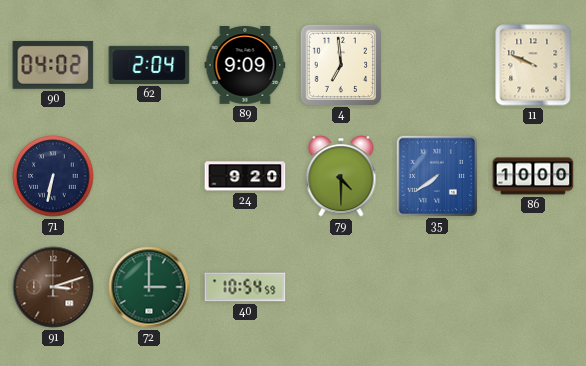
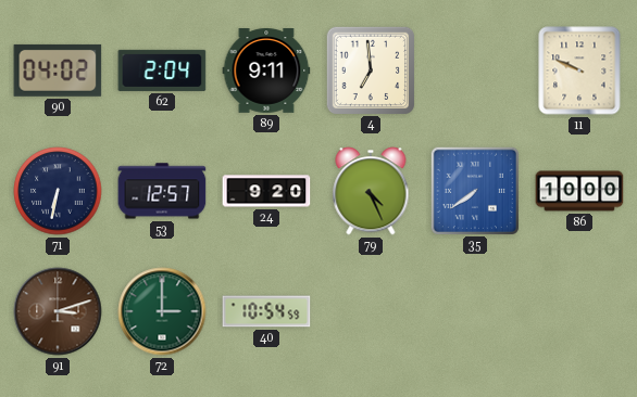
89: 9:09 -> 9:11
53: none -> 12:57
79: 4:30 -> 4:26
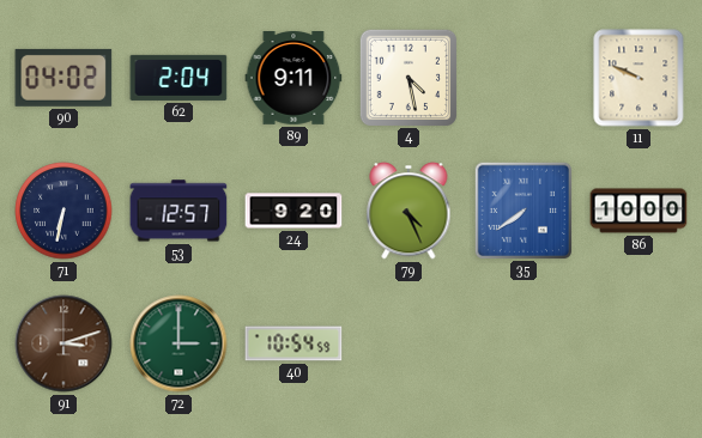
4: 6:59 -> 4:28
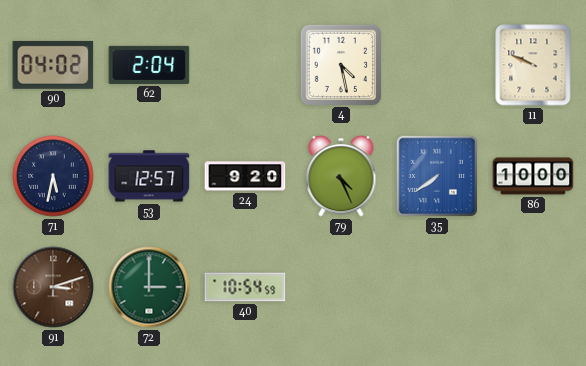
89: 9:11 -> none
71: 6:32 -> 5:32
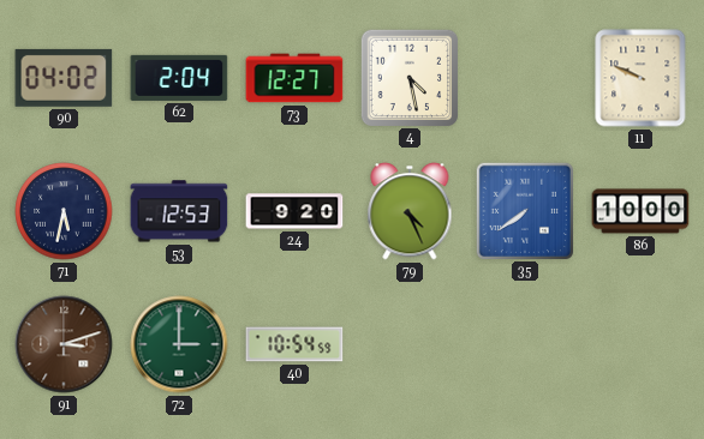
73: none -> 12:27
53: 12:57 -> 12:53
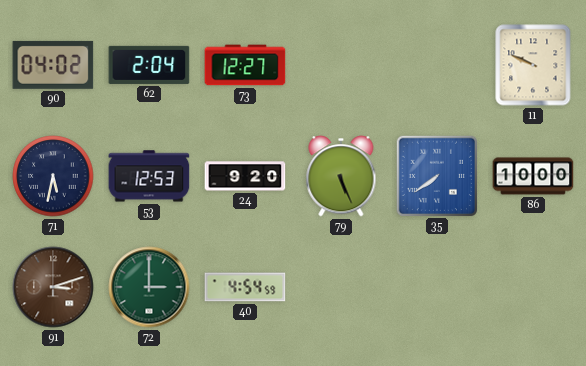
4: 4:28 -> none
79: 4:26 -> 5:26
40: 10:54 -> 4:54
